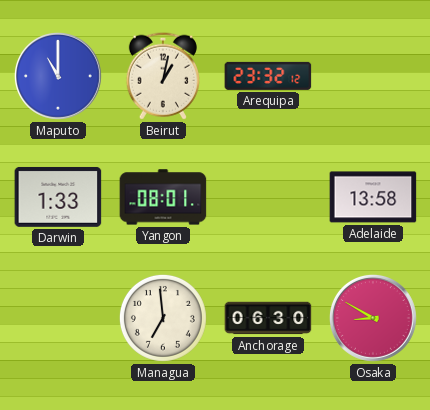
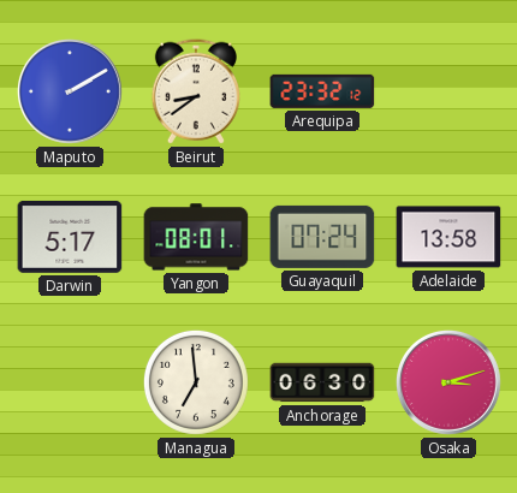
Maputo: 11:00 -> 2:10
Beirut: 1:02 -> 8:39
Darwin: 1:33 -> 5:17
Guayaquil: none -> 07:24
Osaka: 8:50 -> 3:12
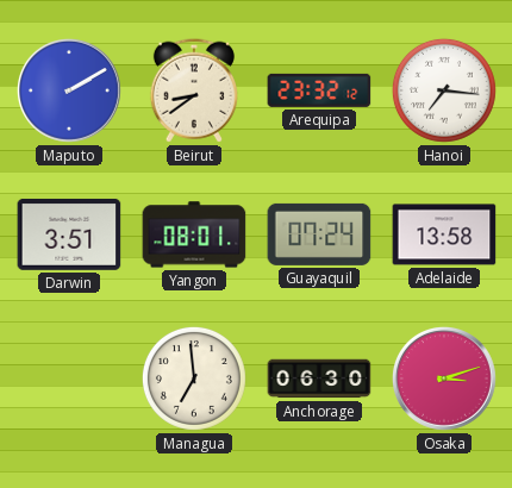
Hanoi: none -> 7:16
Darwin: 5:17 -> 3:51
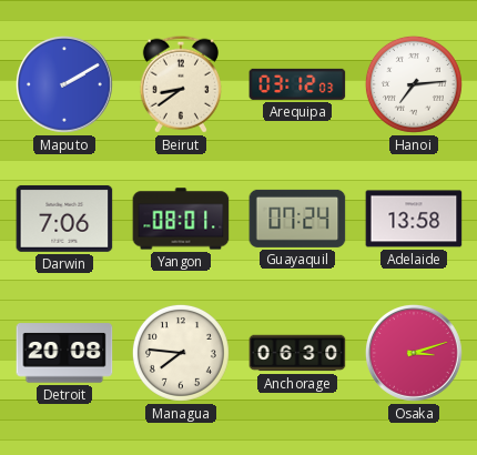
Arequipa: 23:32 -> 03:12
Hanoi: 7:16 -> 7:14
Darwin: 3:51 -> 7:06
Detroit: none -> 20:08
Managua: 6:59 -> 7:46
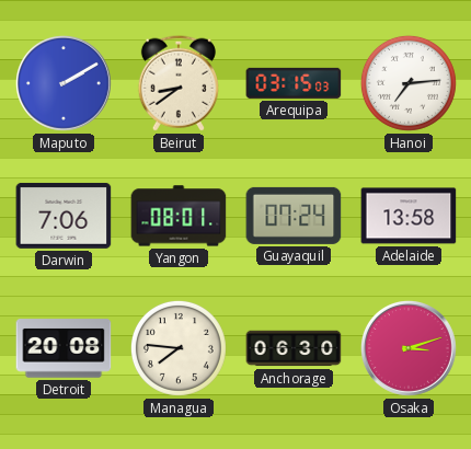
Arequipa: 03:12 -> 03:15
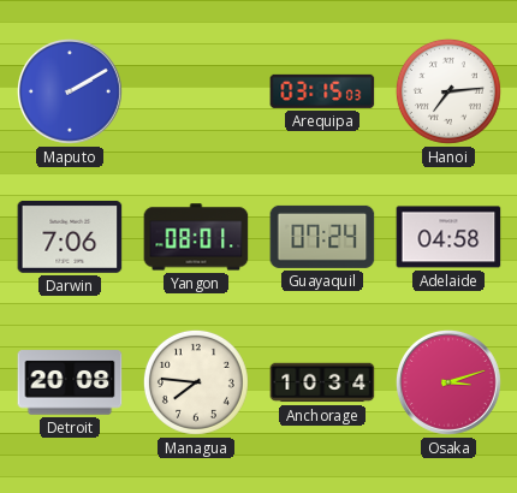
Beirut: 8:39 -> none
Adelaide: 13:58 -> 04:58
Anchorage: 06:30 -> 10:34
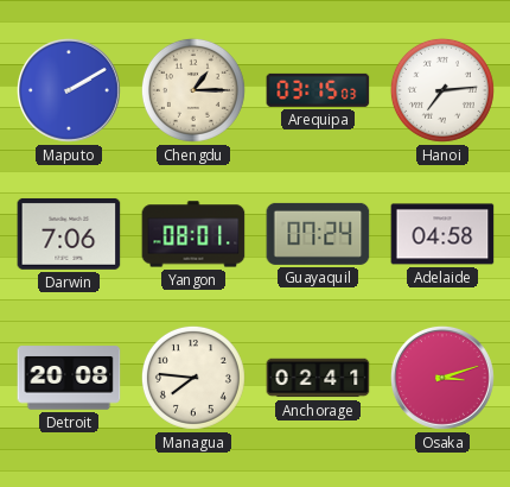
Chengdu: none -> 1:15
Anchorage: 10:34 -> 02:41
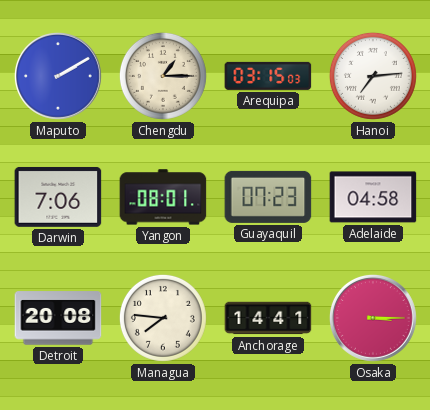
Guayaquil: 07:24 -> 07:23
Anchorage: 02:41 -> 14:41
Osaka: 3:12 -> 3:15
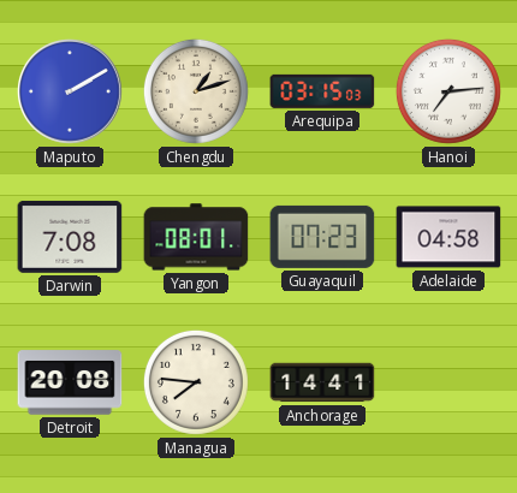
Chengdu: 1:15 -> 1:12
Darwin: 7:06 -> 7:08
Osaka: 3:15 -> none
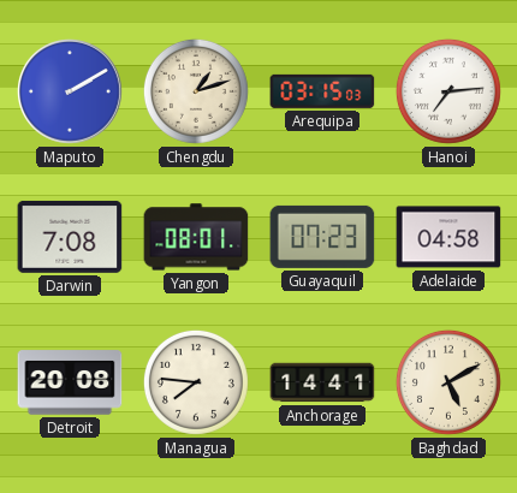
Baghdad: none -> 5:10
